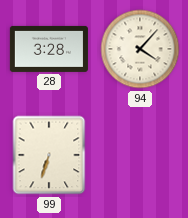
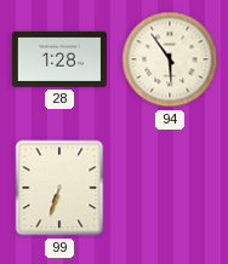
28: 3:28 -> 1:28
94: 4:07 -> 5:54
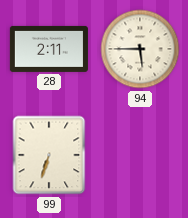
28: 1:28 -> 2:11
94: 5:54 -> 5:45
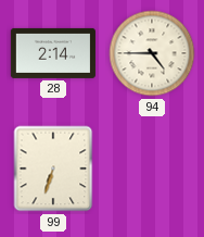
28: 2:11 -> 2:14
94: 5:45 -> 4:45
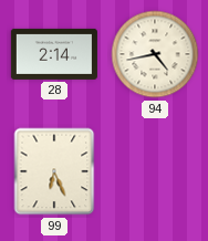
94: 4:45 -> 4:43
99: 6:33 -> 6:26
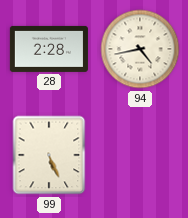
28: 2:14 -> 2:28
99: 6:26 -> 5:26
